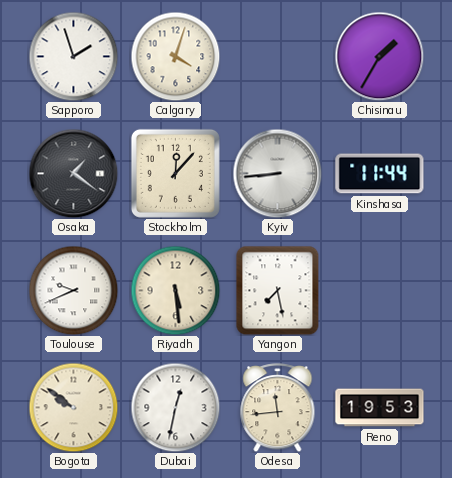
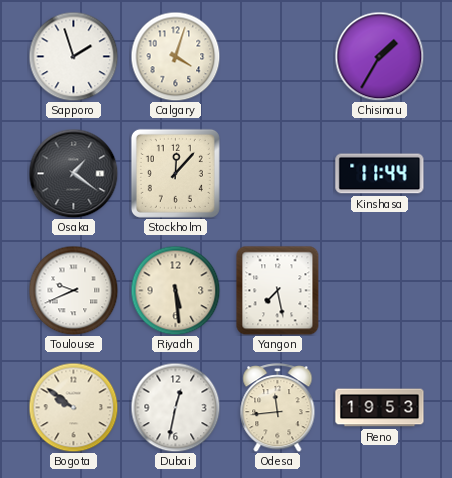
Kyiv: 8:44 -> none
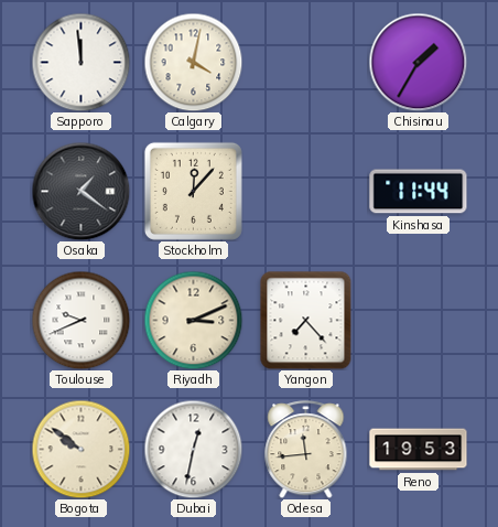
Sapporo: 1:57 -> 11:59
Calgary: 4:03 -> 4:02
Riyadh: 5:29 -> 3:11
Yangon: 7:28 -> 7:23
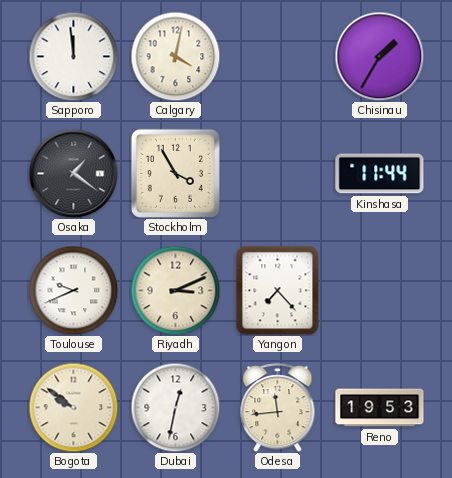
Stockholm: 12:07 -> 3:55
